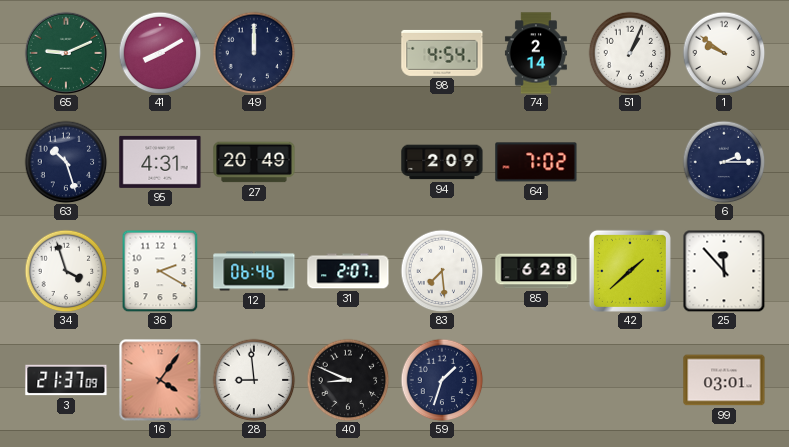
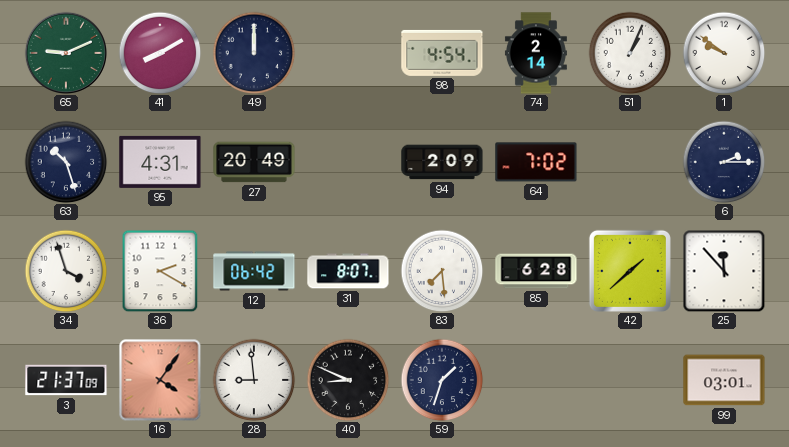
12: 06:46 -> 06:42
31: 2:07 -> 8:07
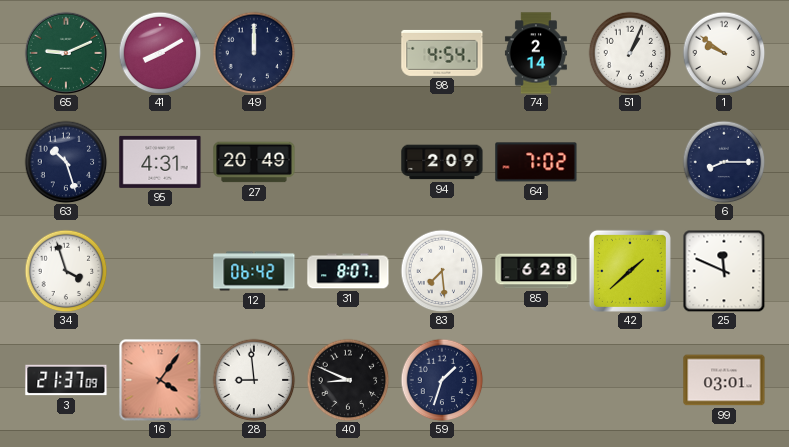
6: 2:15 -> 8:15
36: 2:20 -> none
25: 11:53 -> 11:49
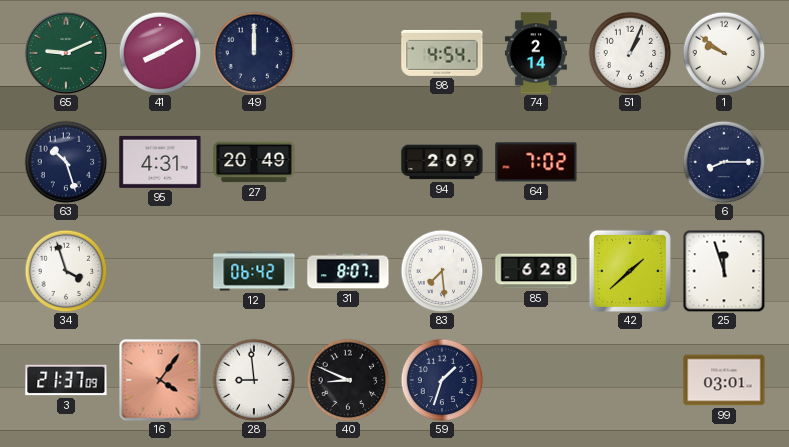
25: 11:49 -> 11:57
